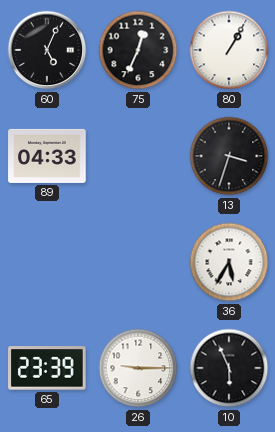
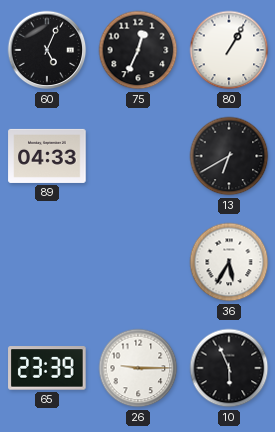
13: 3:33 -> 6:40
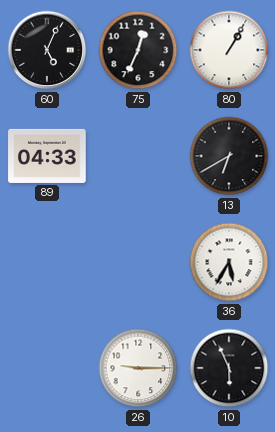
65: 23:39 -> none
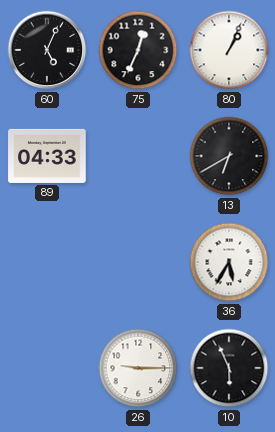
80: 1:05 -> 1:04
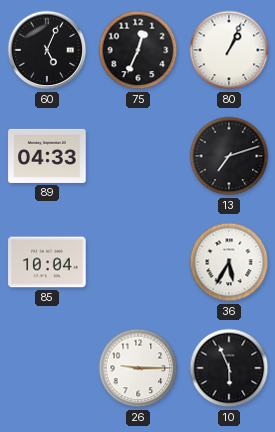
13: 6:40 -> 7:12
85: none -> 10:04
